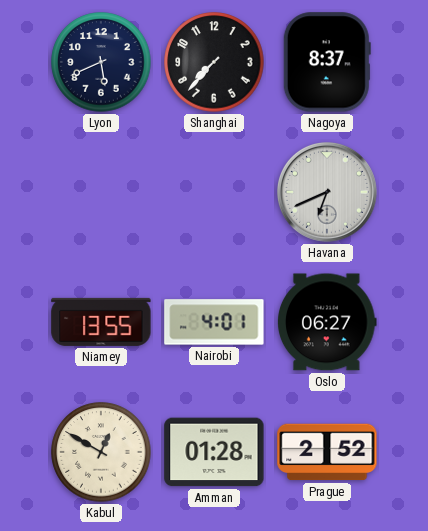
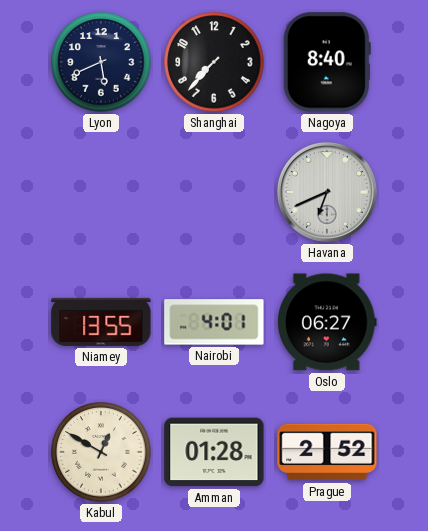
Nagoya: 8:37 -> 8:40
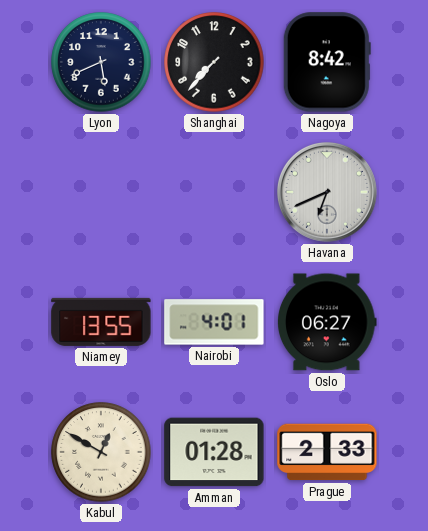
Nagoya: 8:40 -> 8:42
Prague: 2:52 -> 2:33
